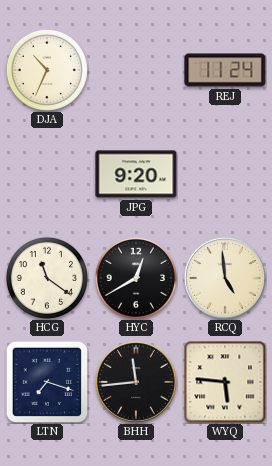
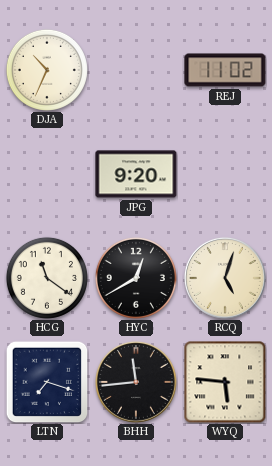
REJ: 11:24 -> 11:02
RCQ: 4:59 -> 5:03
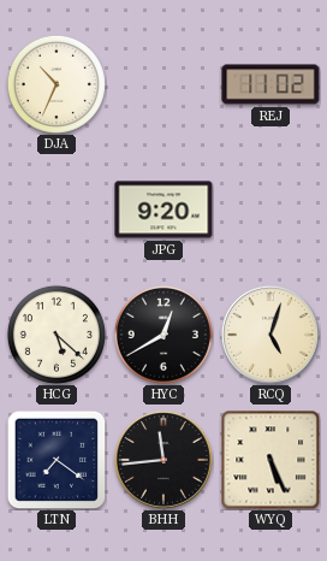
HCG: 11:21 -> 5:22
LTN: 7:18 -> 7:21
WYQ: 5:46 -> 5:26
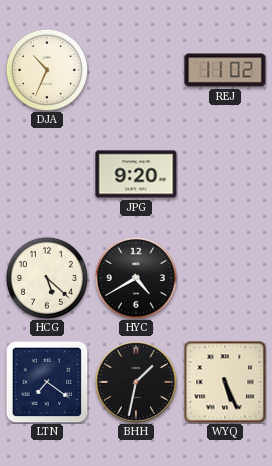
HYC: 12:40 -> 4:40
RCQ: 5:03 -> none
BHH: 11:44 -> 1:32
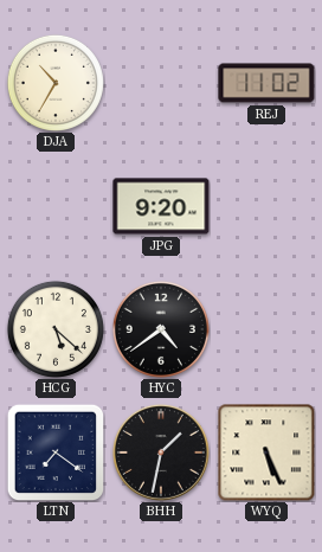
DJA: 10:34 -> 10:35
HYC: 4:40 -> 4:39
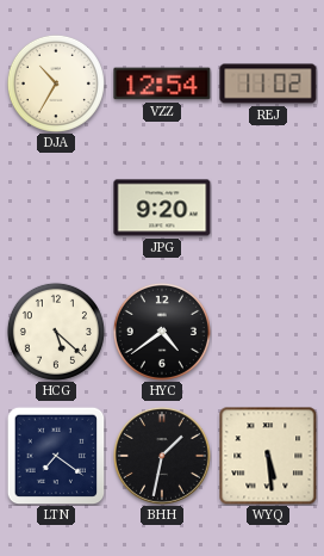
VZZ: none -> 12:54
WYQ: 5:26 -> 5:29
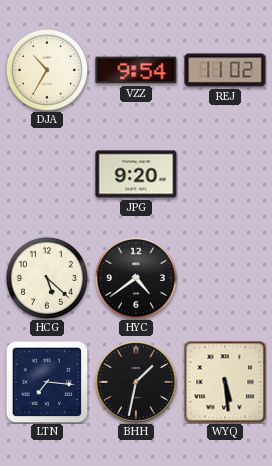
VZZ: 12:54 -> 9:54
LTN: 7:21 -> 7:16
